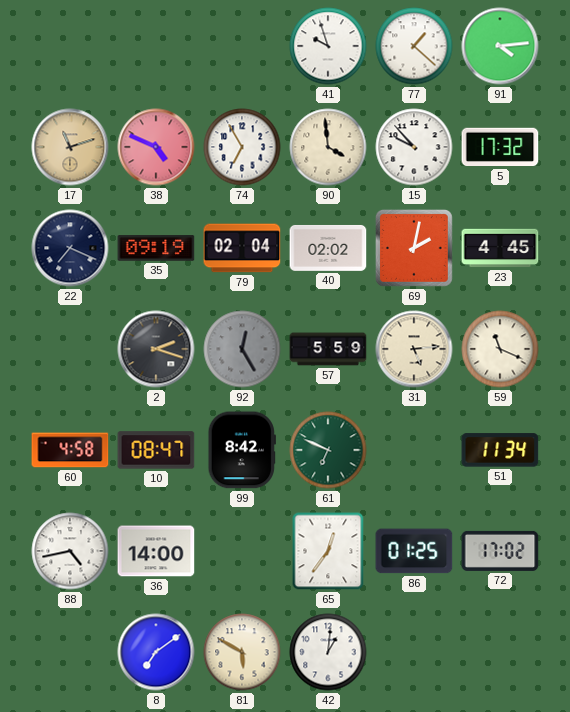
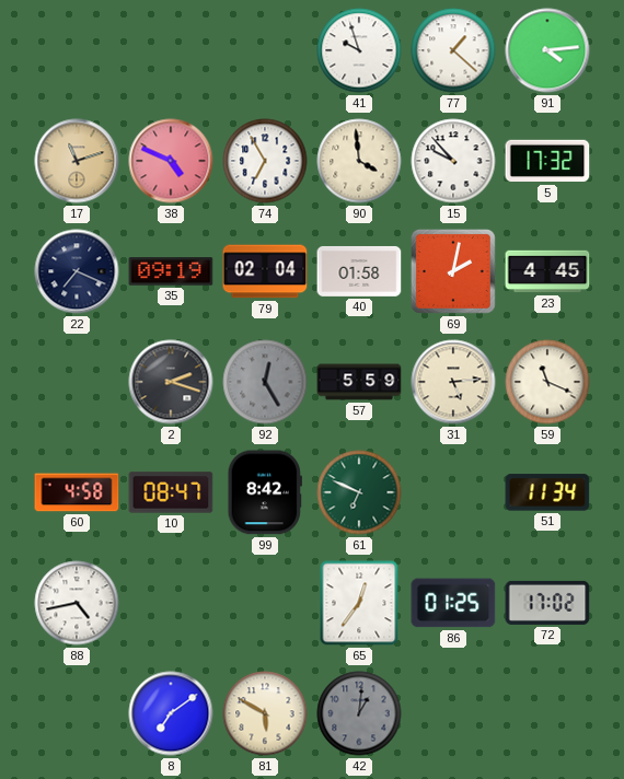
40: 02:02 -> 01:58
36: 14:00 -> none
42 dial: white -> grey
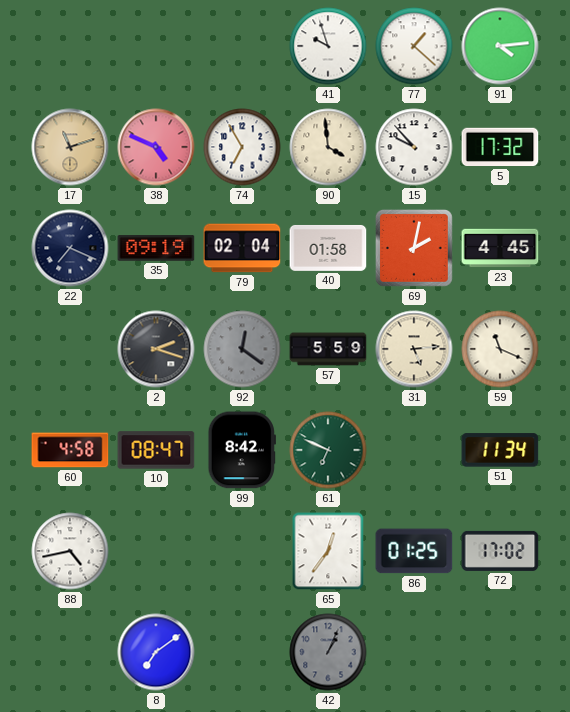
92: 12:25 -> 12:21
81: 5:50 -> none
42: 1:01 -> 1:04
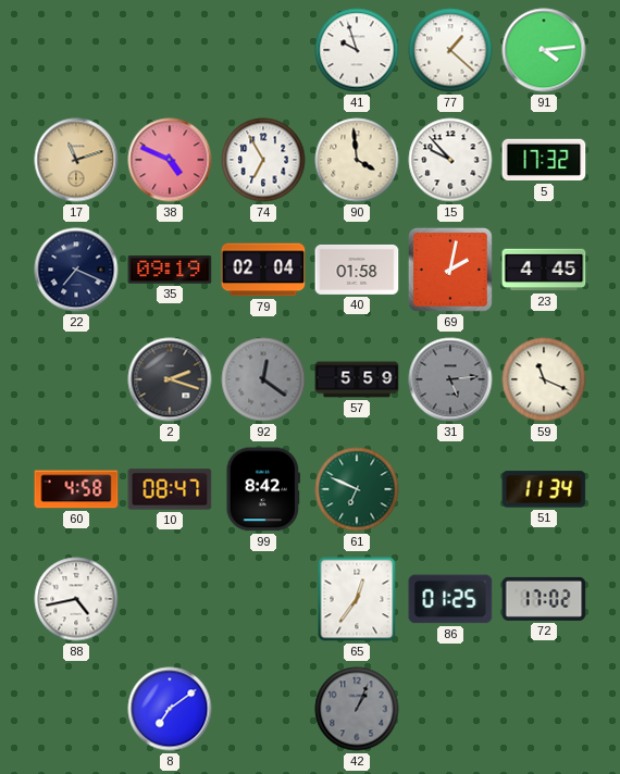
31 dial: cream -> grey
